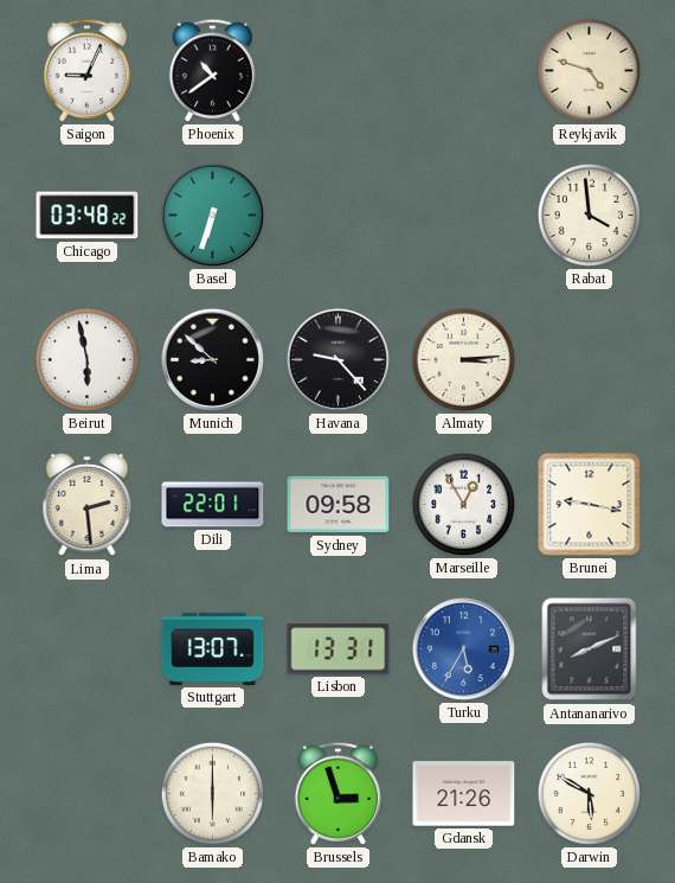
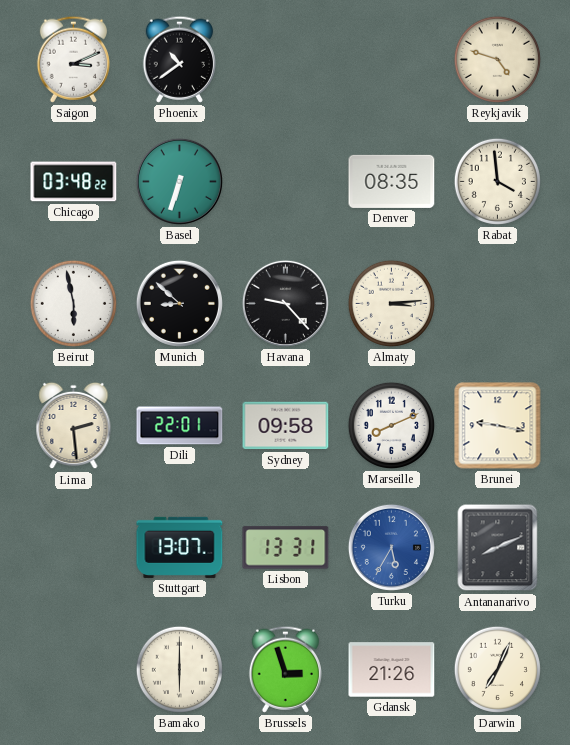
Saigon: 9:04 -> 3:11
Denver: none -> 08:35
Marseille: 12:55 -> 8:11
Darwin: 5:50 -> 7:04
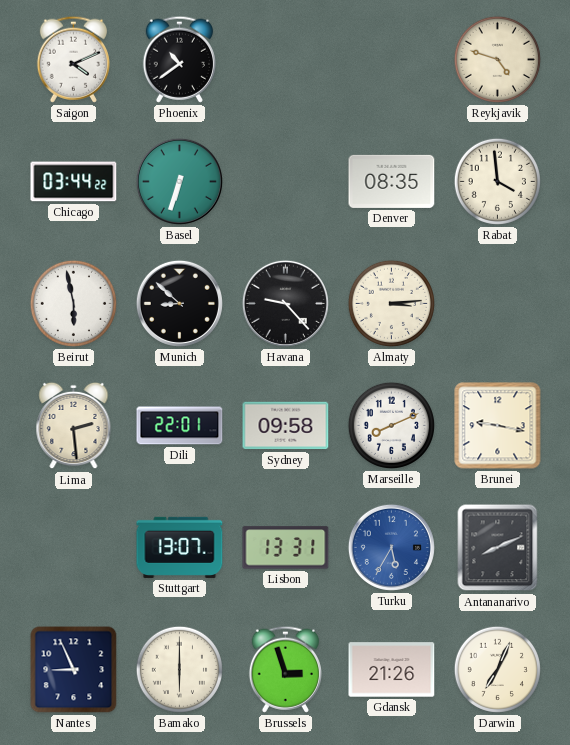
Saigon: 3:11 -> 4:11
Chicago: 03:48 -> 03:44
Nantes: none -> 8:56
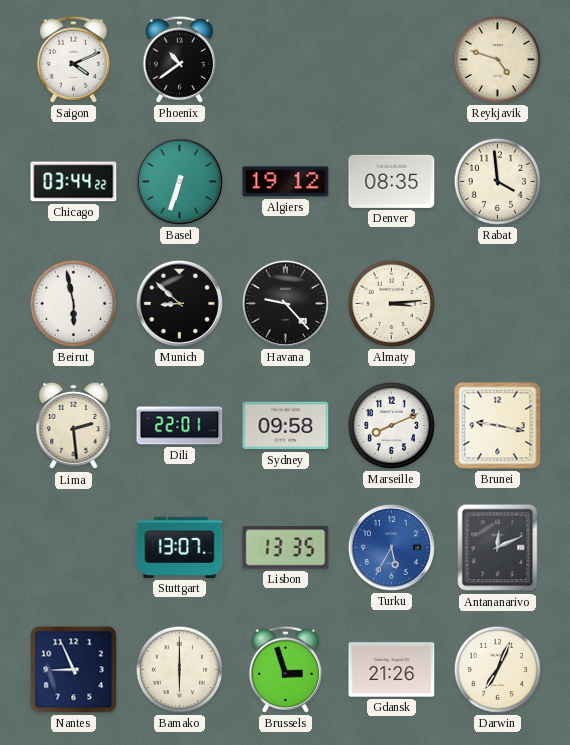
Algiers: none -> 19:12
Lisbon: 13:31 -> 13:35
Antananarivo: 8:11 -> 12:11
